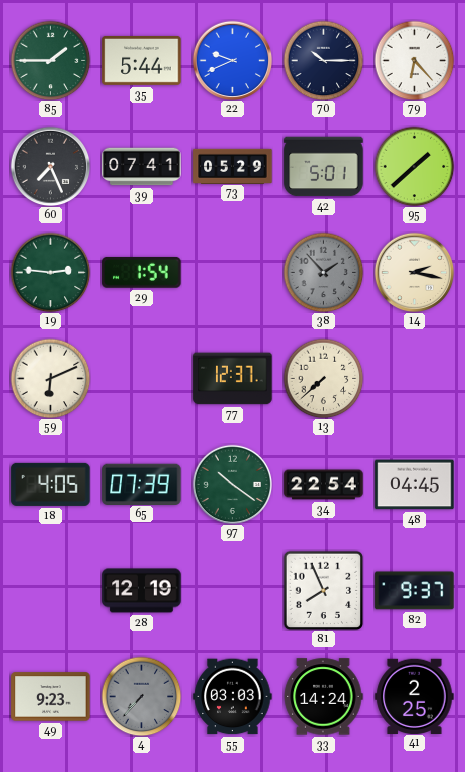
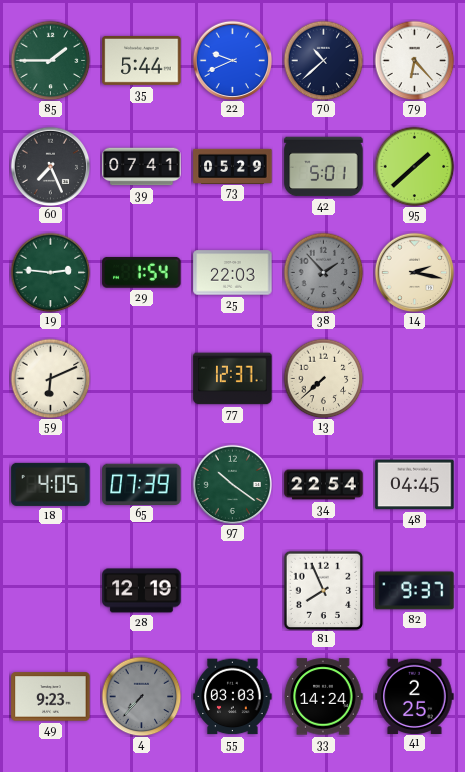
70: 10:15 -> 10:38
25: none -> 22:03
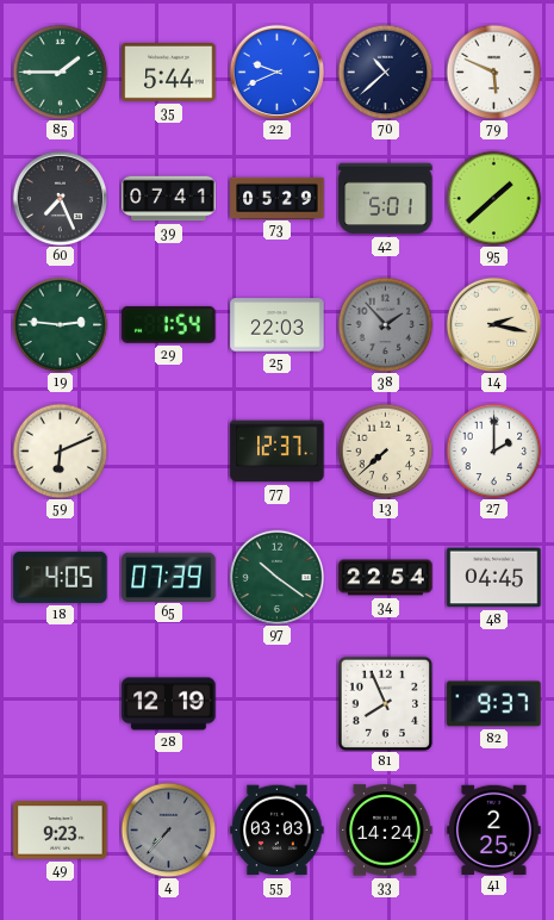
79: 6:23 -> 5:49
27: none -> 2:00
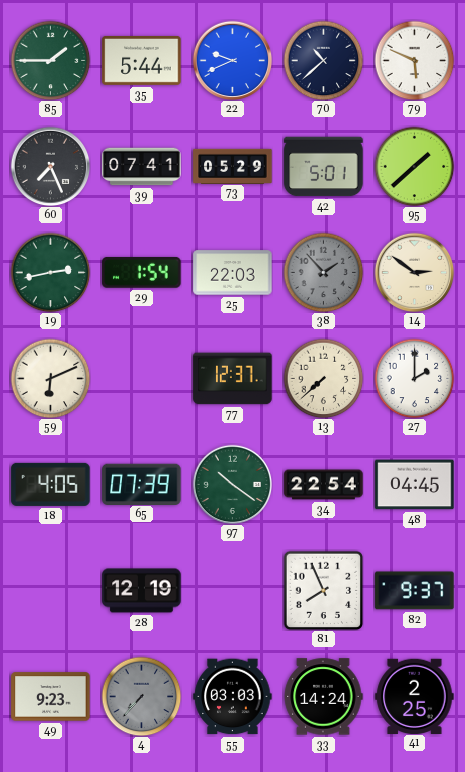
19: 2:46 -> 2:43
14: 2:17 -> 2:51
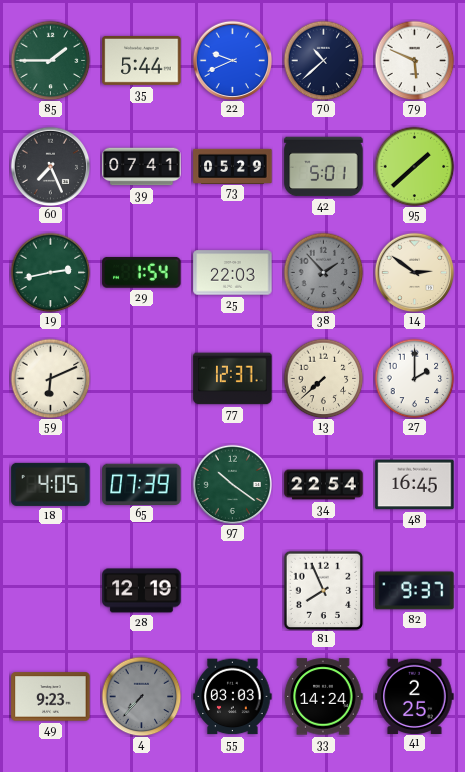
48: 04:45 -> 16:45
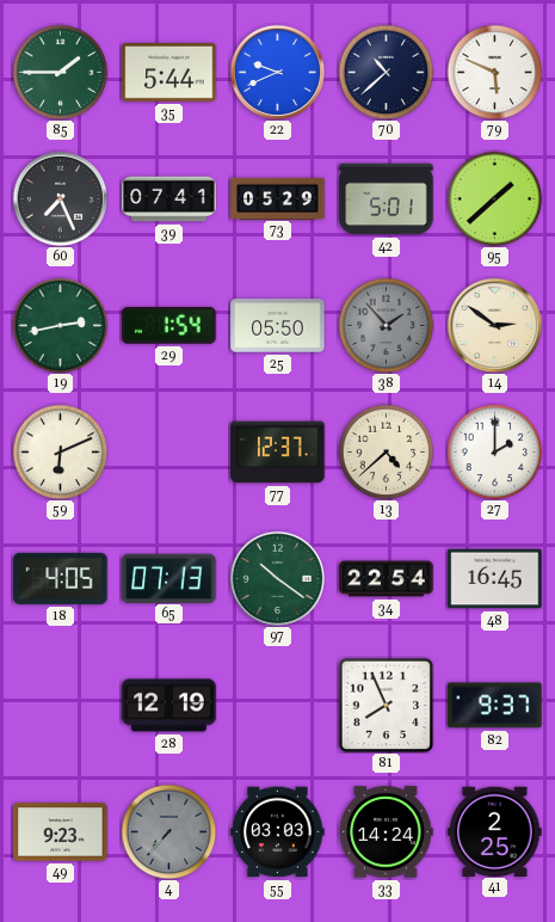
25: 22:03 -> 05:50
13: 7:38 -> 4:38
65: 07:39 -> 07:13
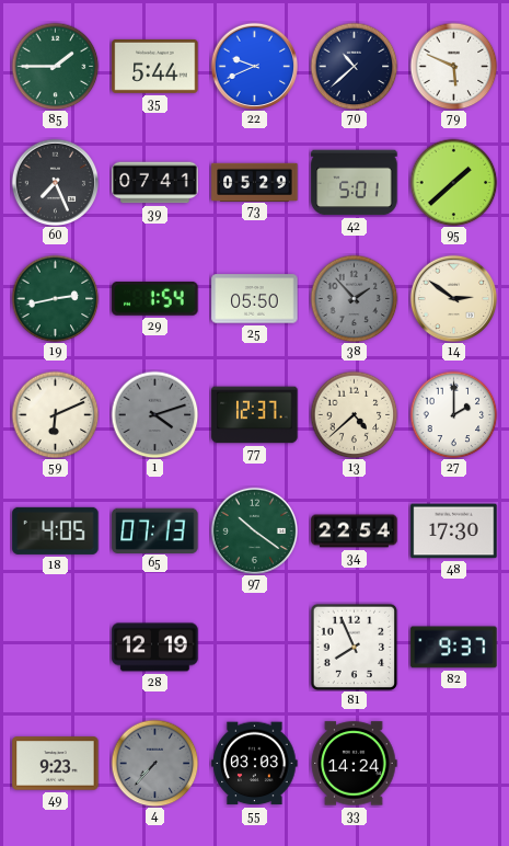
1: none -> 4:12
48: 16:45 -> 17:30
41: 2:25 -> none
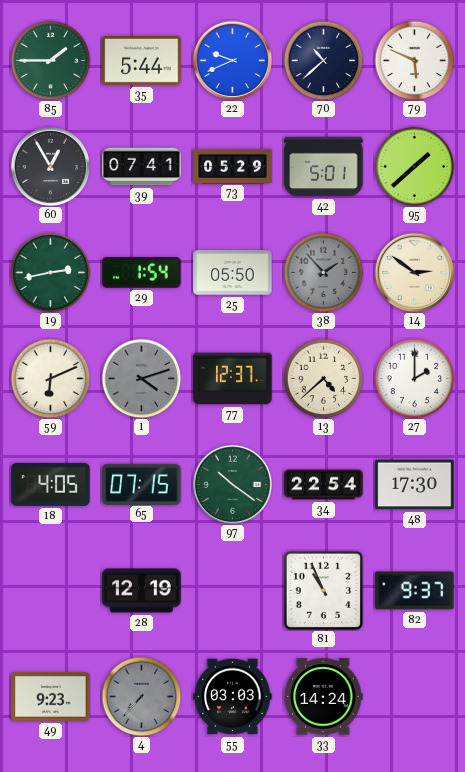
60: 7:26 -> 12:55
65: 07:13 -> 07:15
81: 7:56 -> 10:56
